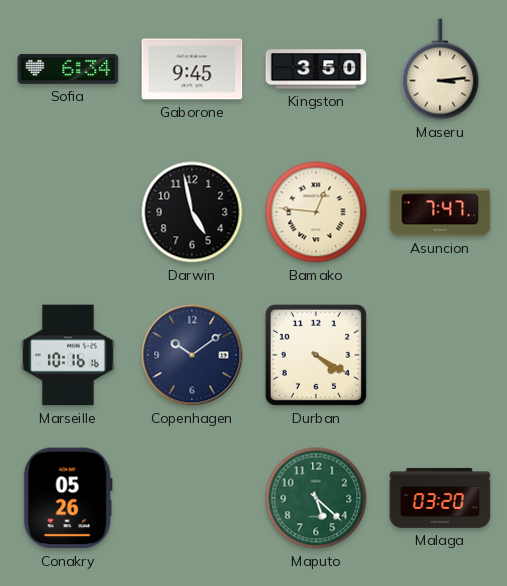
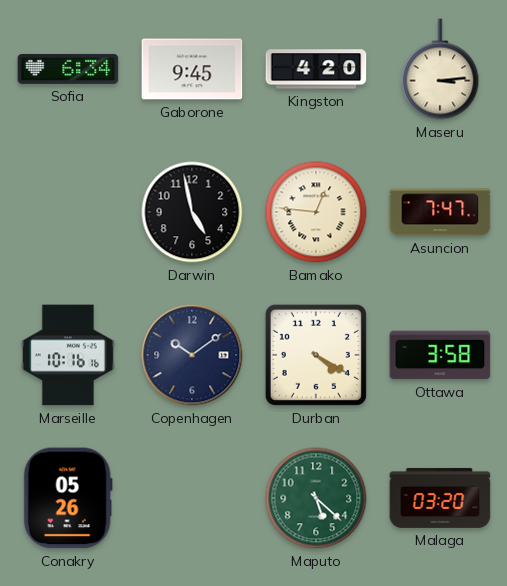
Kingston: 3:50 -> 4:20
Ottawa: none -> 3:58
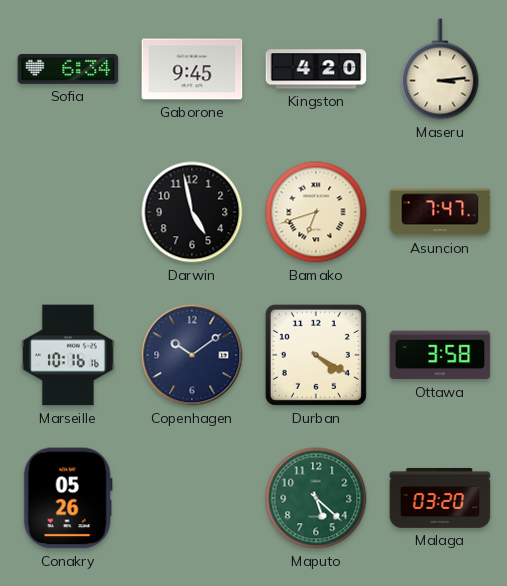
Bamako: 12:46 -> 6:42
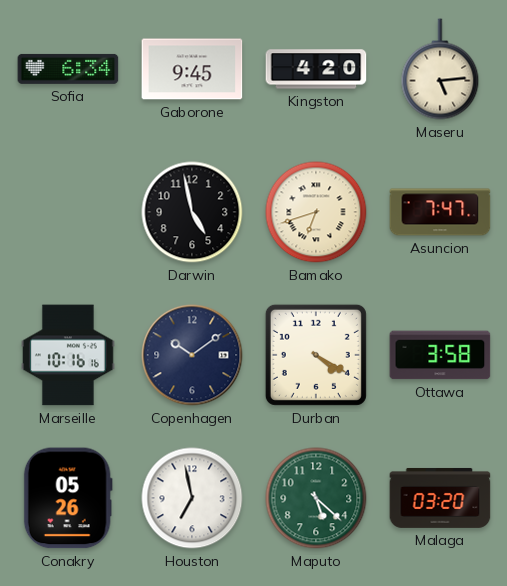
Maseru: 3:14 -> 5:14
Houston: none -> 6:58
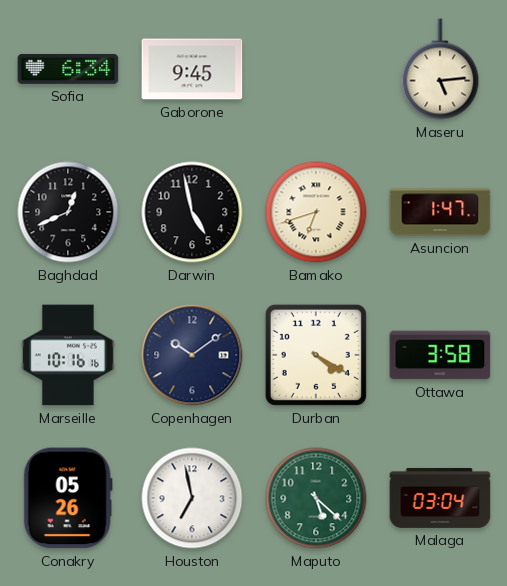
Kingston: 4:20 -> none
Baghdad: none -> 12:41
Asuncion: 7:47 -> 1:47
Malaga: 03:20 -> 03:04
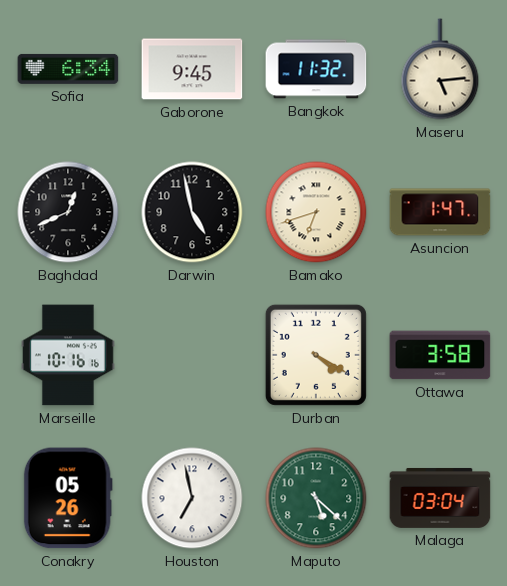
Bangkok: none -> 11:32
Copenhagen: 10:09 -> none
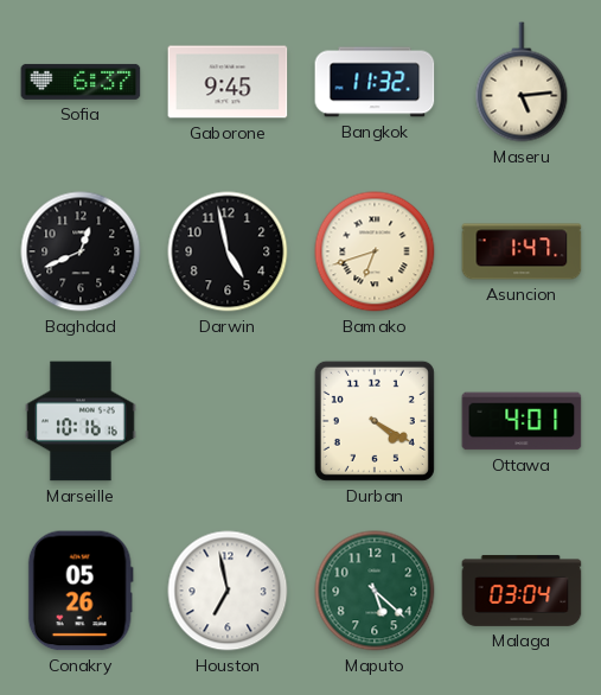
Sofia: 6:34 -> 6:37
Ottawa: 3:58 -> 4:01
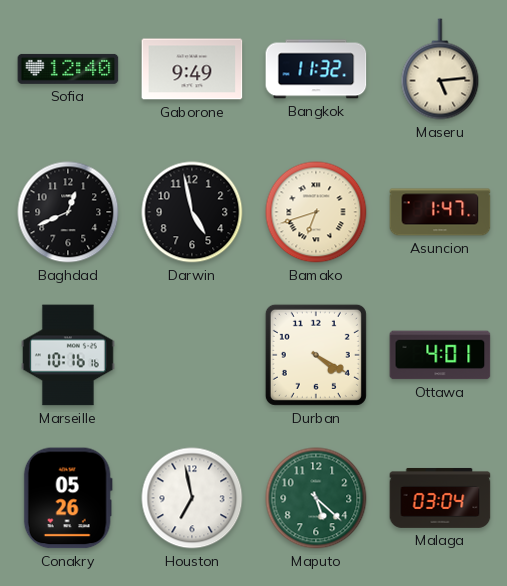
Sofia: 6:37 -> 12:40
Gaborone: 9:45 -> 9:49
